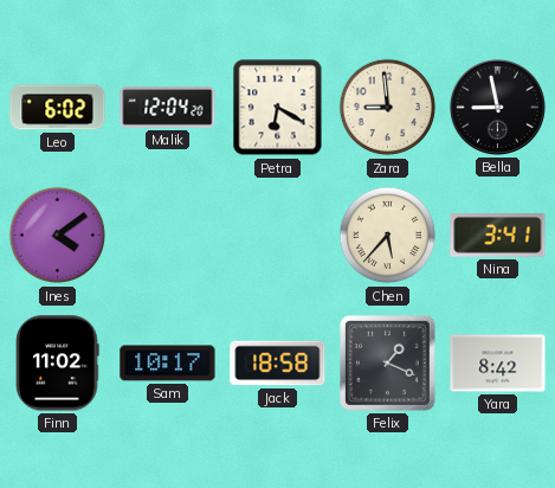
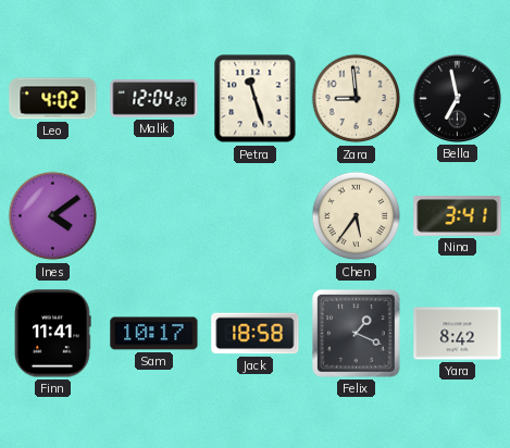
Leo: 6:02 -> 4:02
Petra: 6:20 -> 11:27
Bella: 8:58 -> 6:58
Chen: 5:37 -> 5:36
Finn: 11:02 -> 11:41
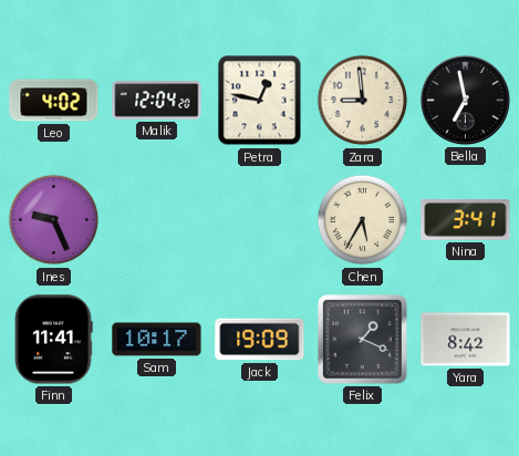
Petra: 11:27 -> 12:47
Ines: 4:09 -> 9:26
Chen: 5:36 -> 5:35
Jack: 18:58 -> 19:09
